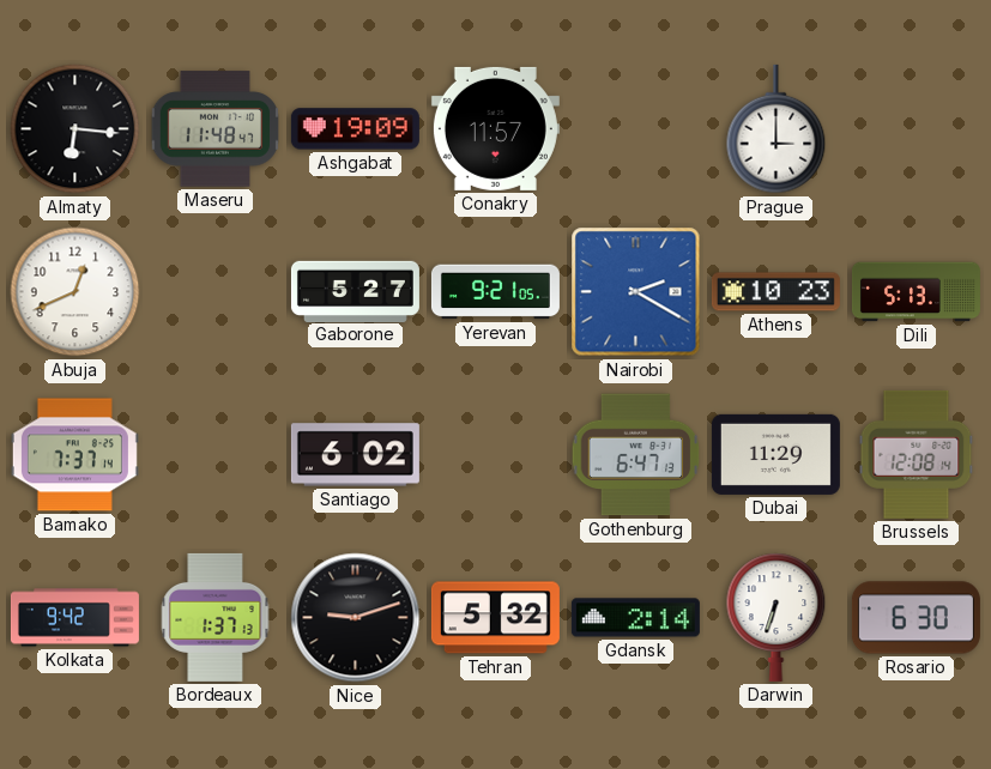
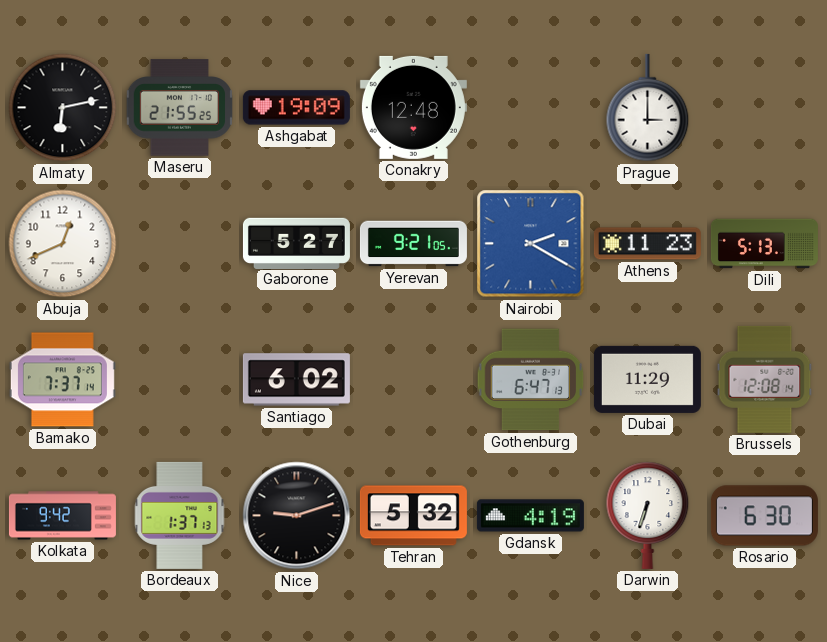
Almaty: 6:16 -> 6:13
Maseru: 11:48 -> 21:55
Conakry: 11:57 -> 12:48
Athens: 10:23 -> 11:23
Gdansk: 2:14 -> 4:19
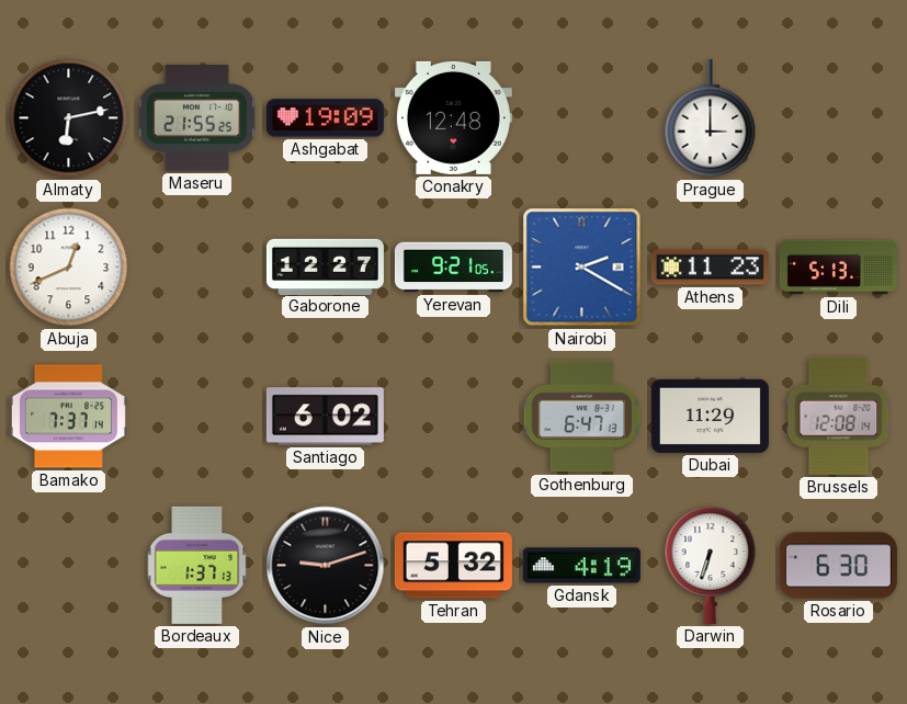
Gaborone: 5:27 -> 12:27
Kolkata: 9:42 -> none
